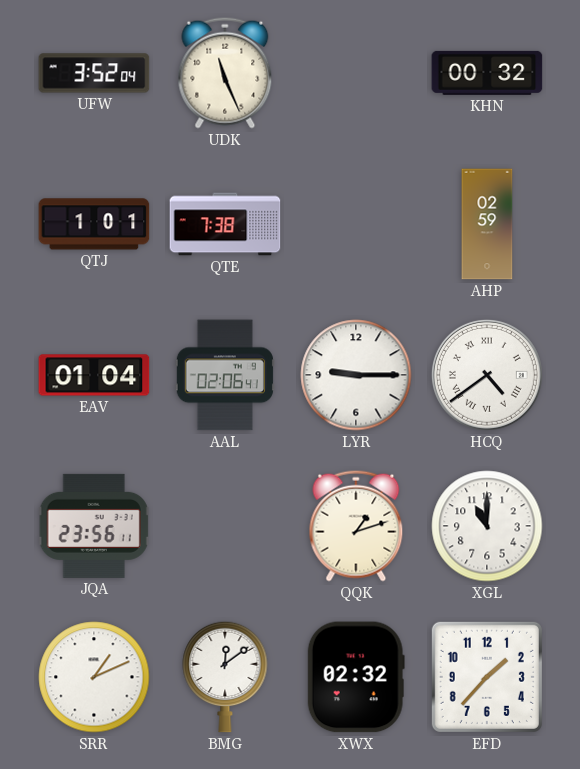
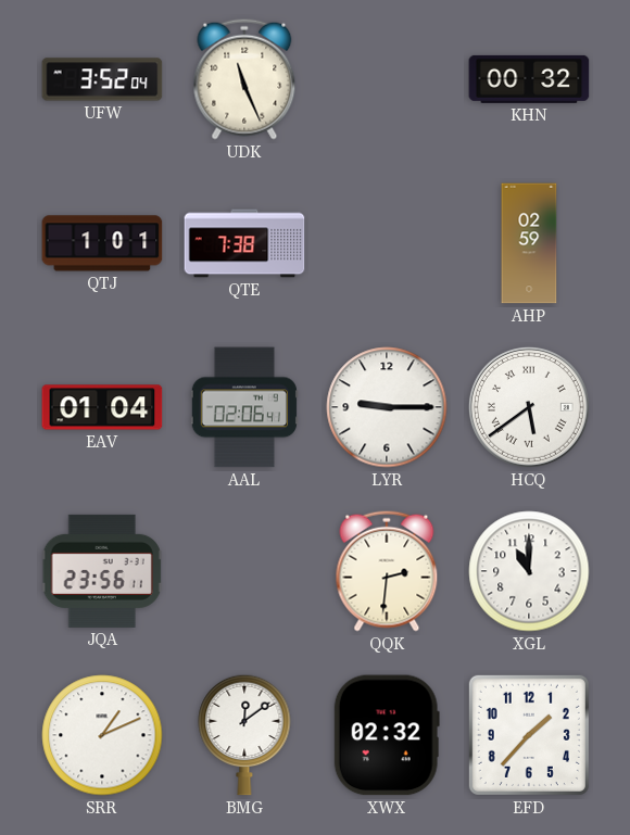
HCQ: 4:39 -> 5:39
QQK: 1:12 -> 2:31
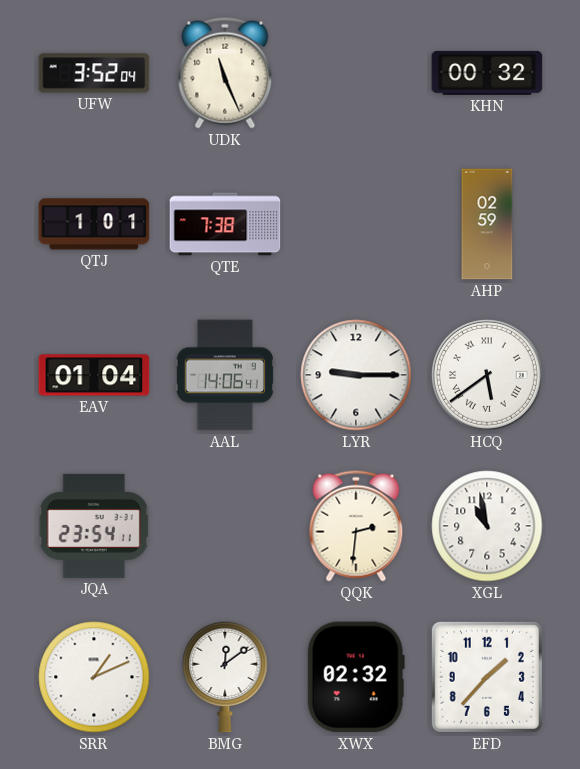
AAL: 02:06 -> 14:06
JQA: 23:56 -> 23:54
XGL: 11:00 -> 10:58
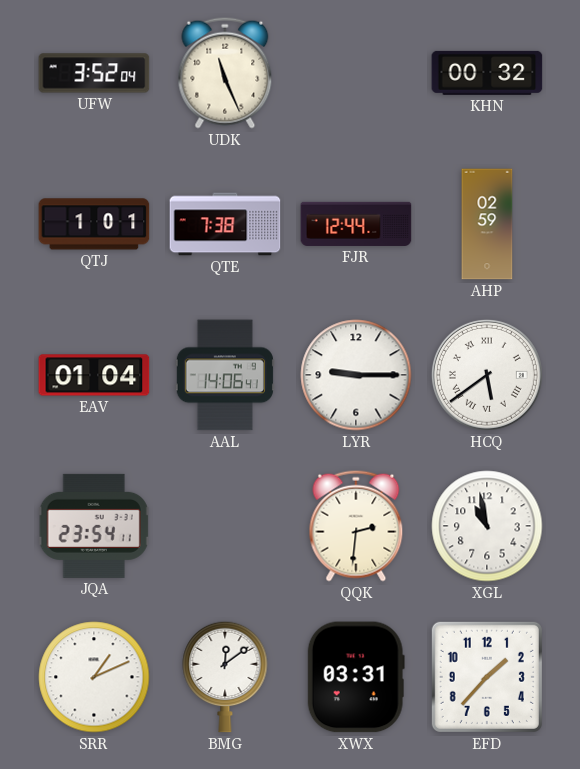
FJR: none -> 12:44
XWX: 02:32 -> 03:31
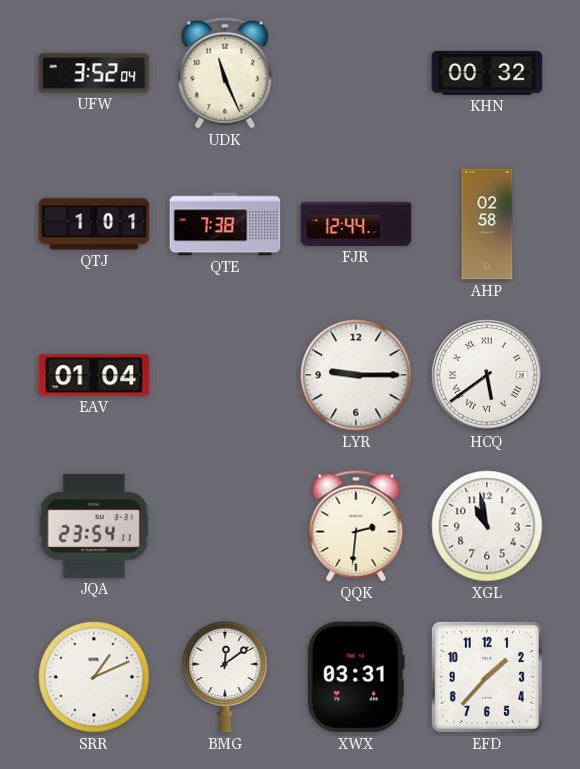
AHP: 02:59 -> 02:58
AAL: 14:06 -> none
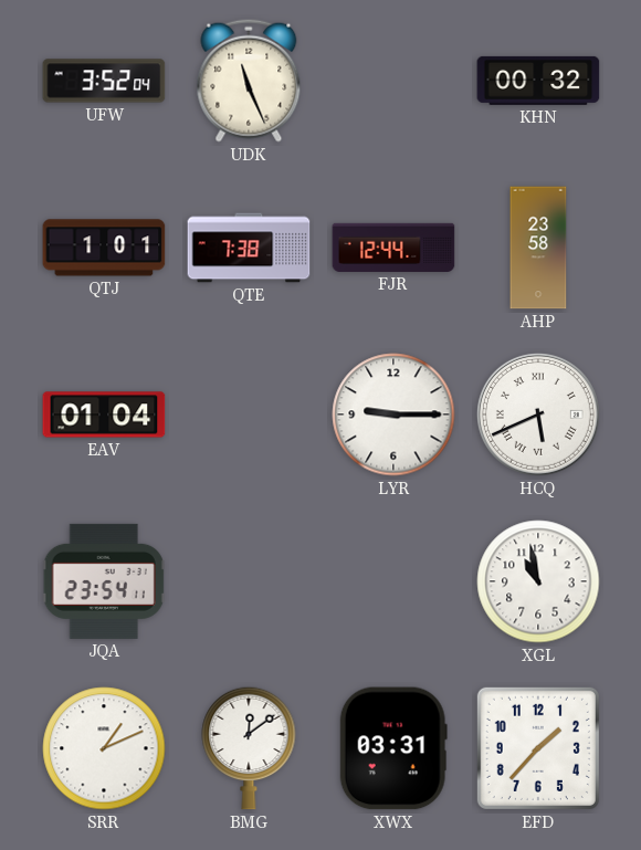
AHP: 02:58 -> 23:58
HCQ: 5:39 -> 5:41
QQK: 2:31 -> none
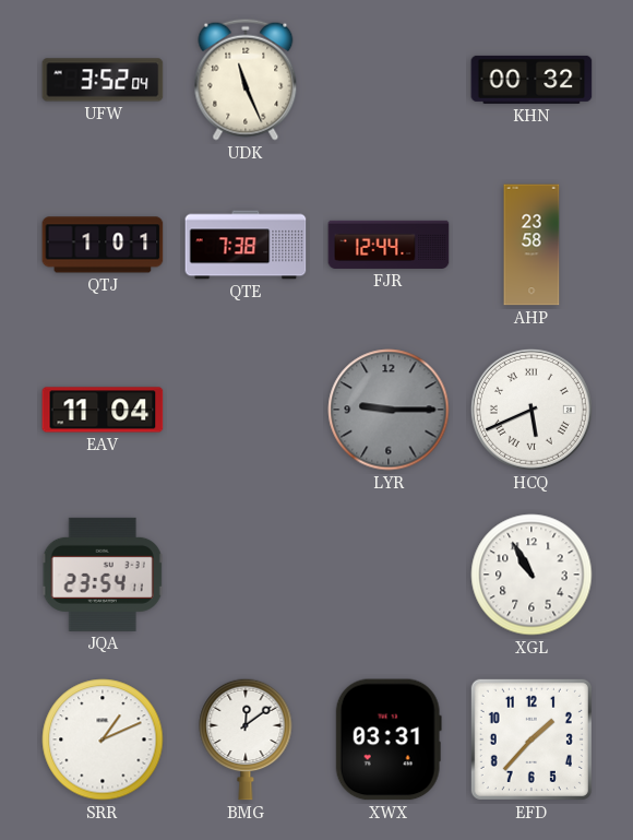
EAV: 01:04 -> 11:04
LYR dial: white -> grey
XGL: 10:58 -> 10:55
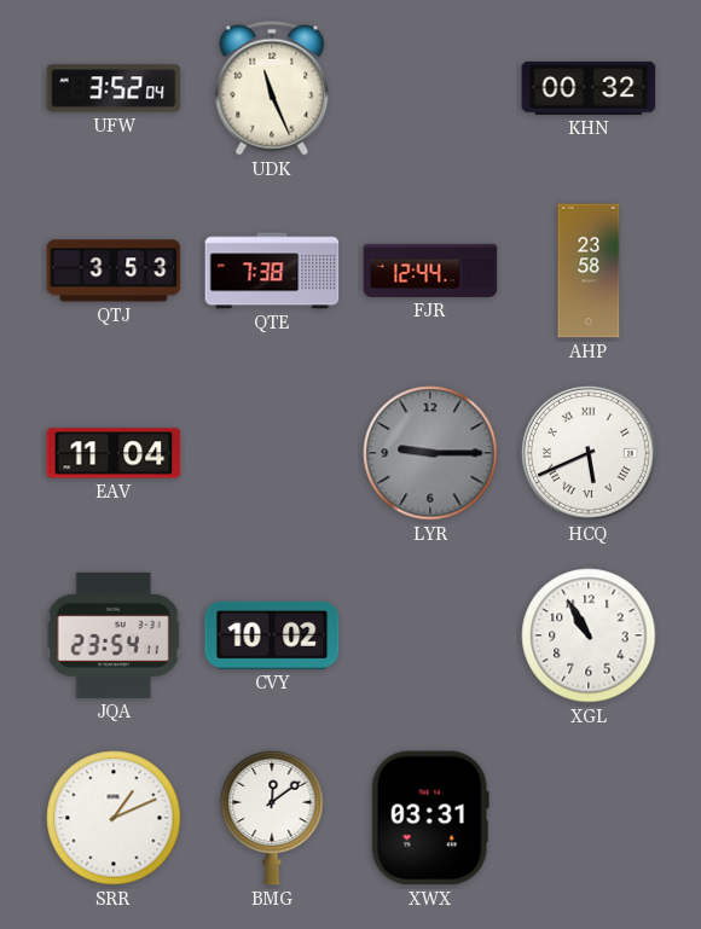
QTJ: 1:01 -> 3:53
CVY: none -> 10:02
EFD: 1:37 -> none
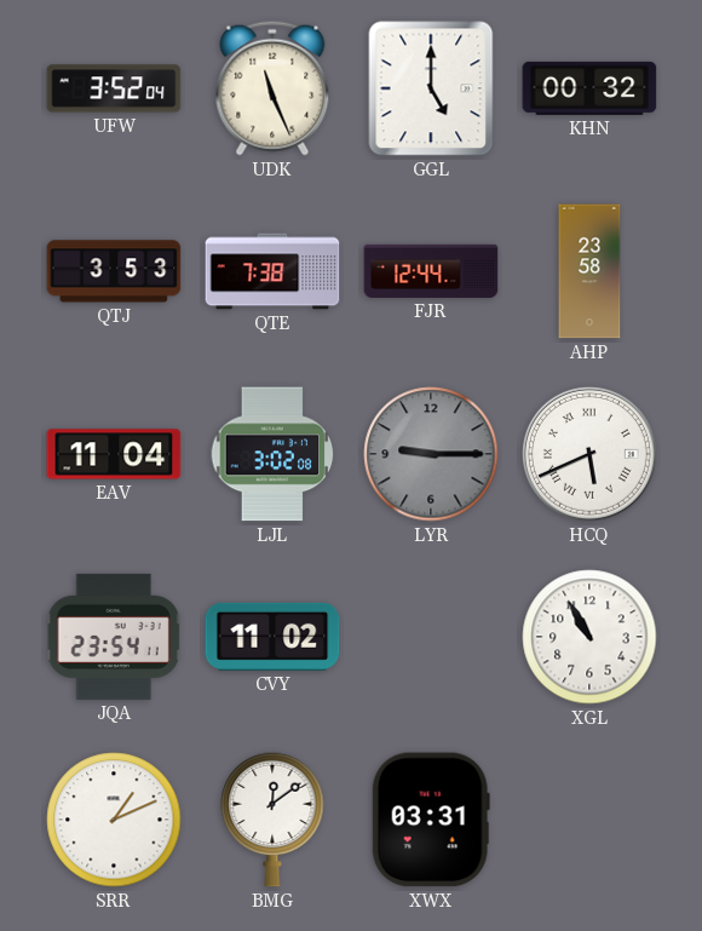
GGL: none -> 5:00
LJL: none -> 3:02
CVY: 10:02 -> 11:02
